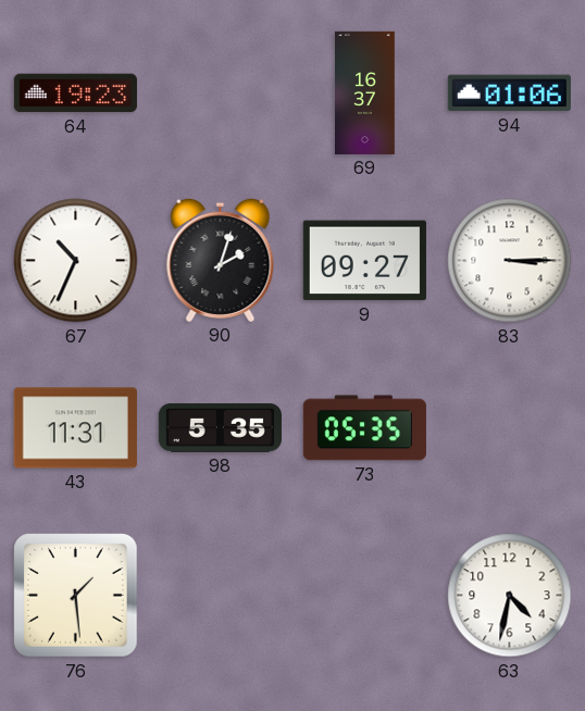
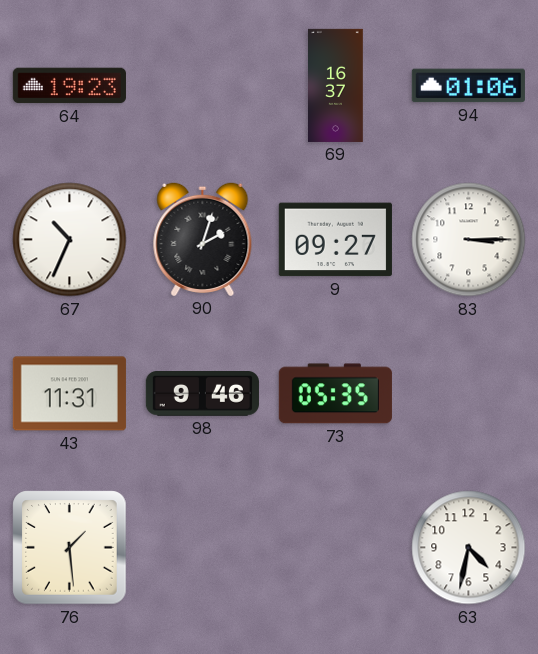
98: 5:35 -> 9:46
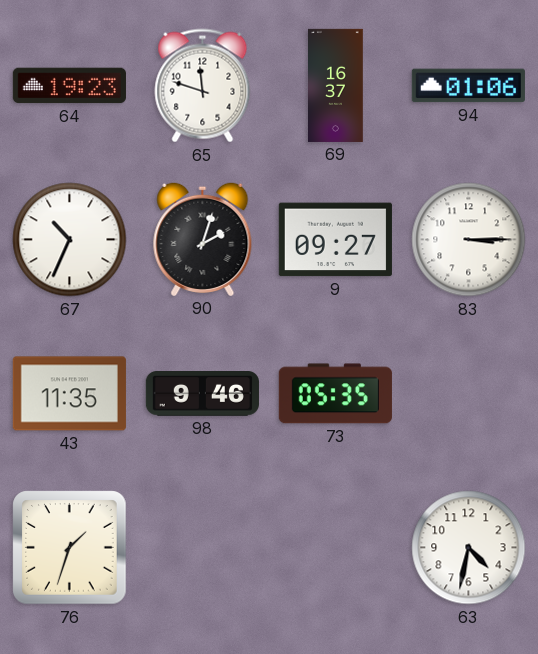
65: none -> 11:48
43: 11:31 -> 11:35
76: 1:29 -> 1:33
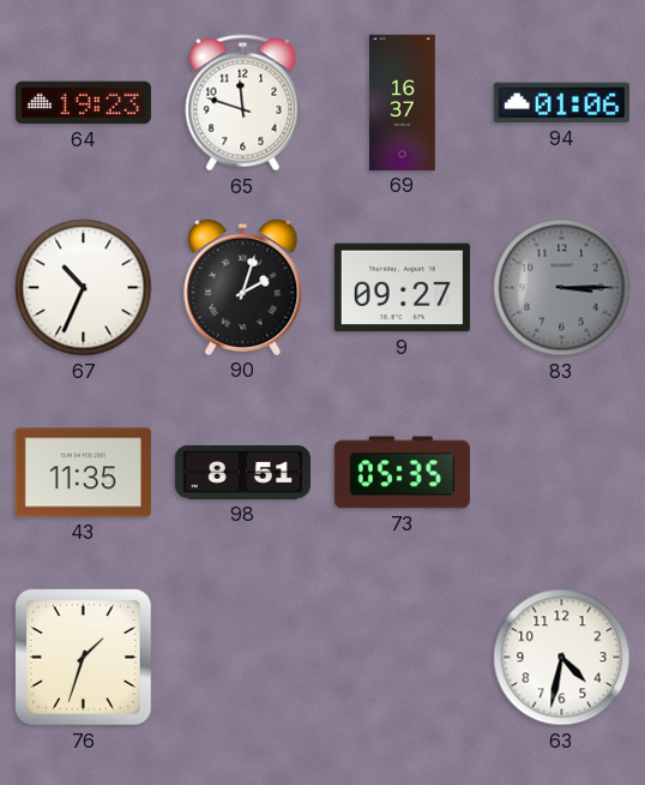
83 dial: white -> grey
98: 9:46 -> 8:51
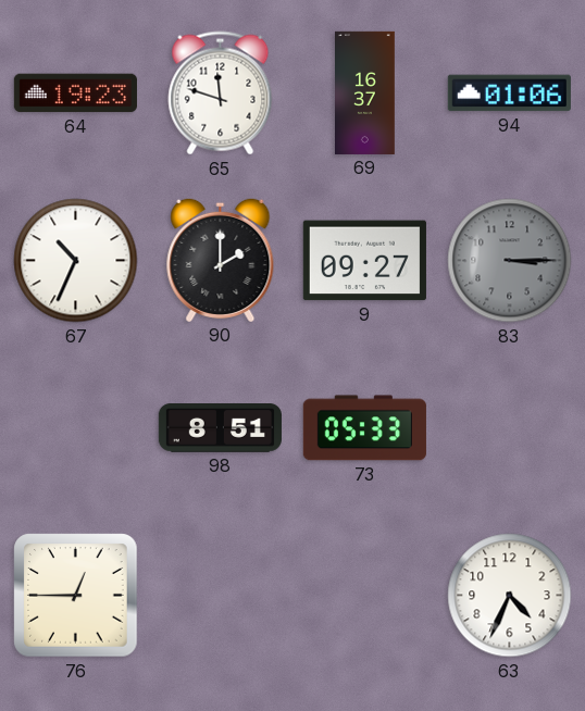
90: 2:03 -> 2:00
43: 11:35 -> none
73: 05:35 -> 05:33
76: 1:33 -> 12:45
63: 4:32 -> 4:34
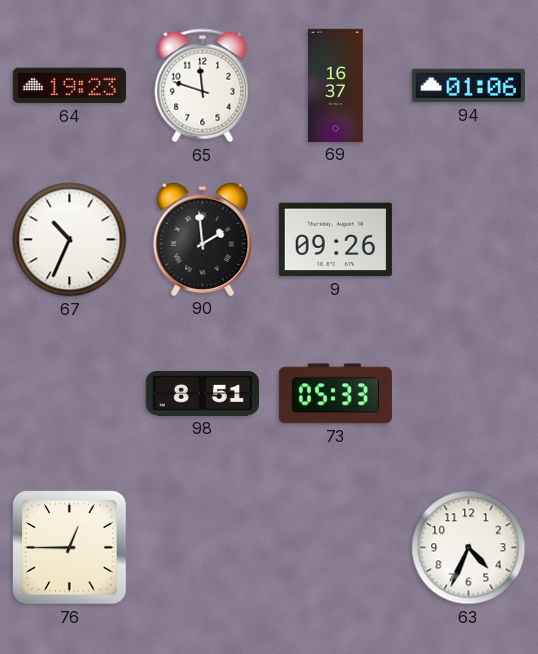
90: 2:00 -> 1:59
9: 09:27 -> 09:26
83: 3:15 -> none
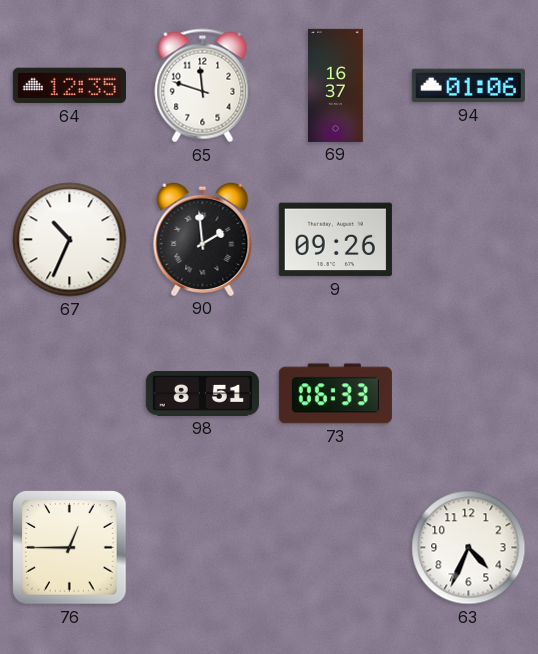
64: 19:23 -> 12:35
73: 05:33 -> 06:33
